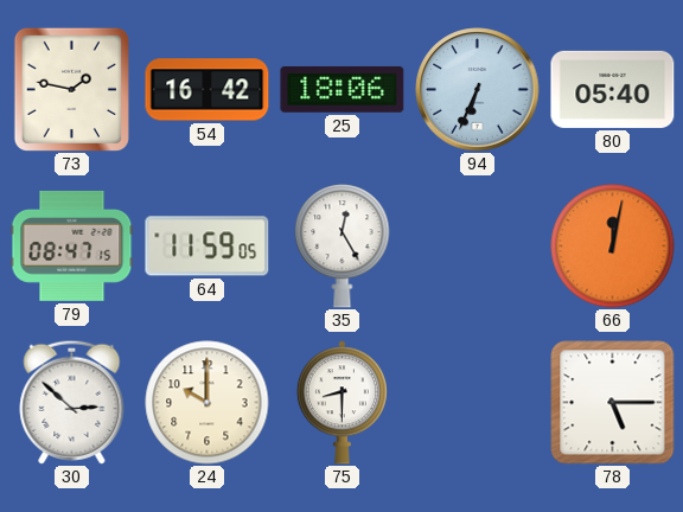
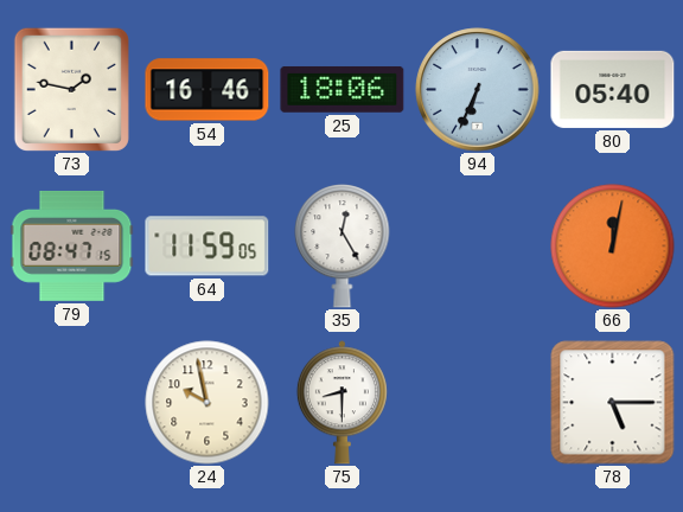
54: 16:42 -> 16:46
30: 2:52 -> none
24: 10:00 -> 9:58
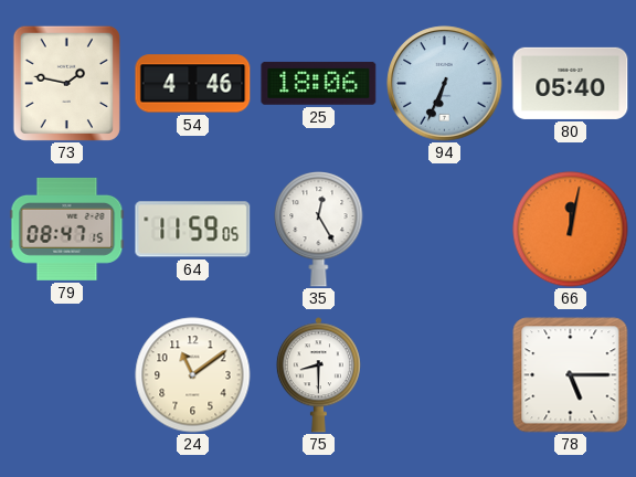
54: 16:46 -> 4:46
24: 9:58 -> 11:09
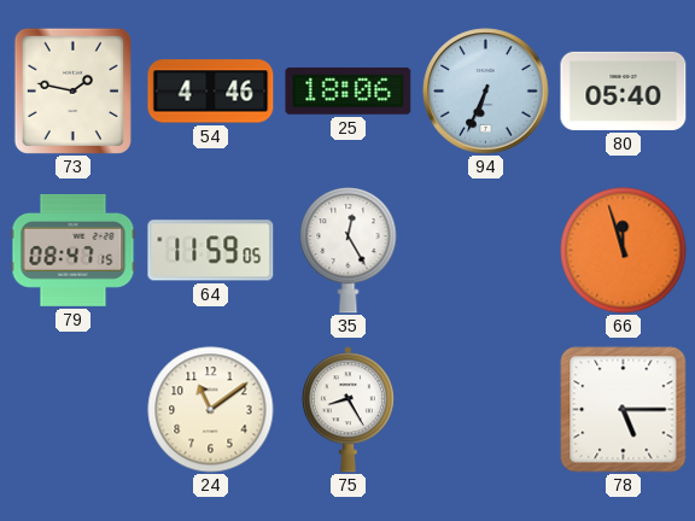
66: 12:02 -> 11:57
75: 8:30 -> 8:25
